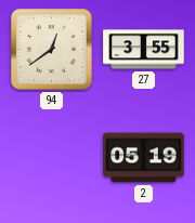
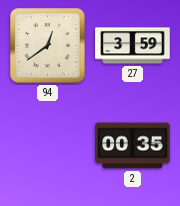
27: 3:55 -> 3:59
2: 05:19 -> 00:35
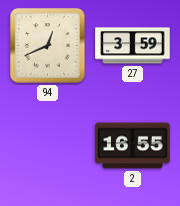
94: 12:39 -> 12:41
2: 00:35 -> 16:55
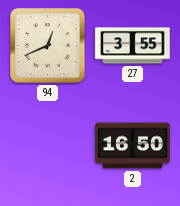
27: 3:59 -> 3:55
2: 16:55 -> 16:50
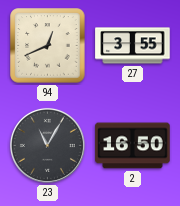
23: none -> 11:05
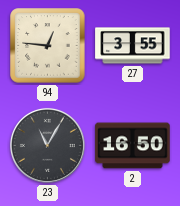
94: 12:41 -> 12:46
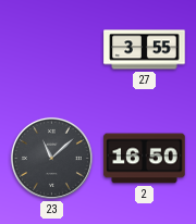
94: 12:46 -> none
23: 11:05 -> 11:08
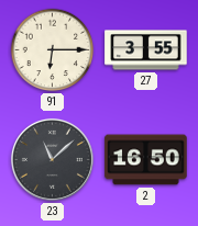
91: none -> 6:15
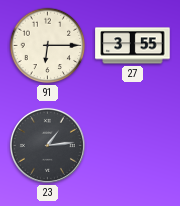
23: 11:08 -> 1:14
2: 16:50 -> none
